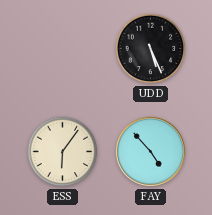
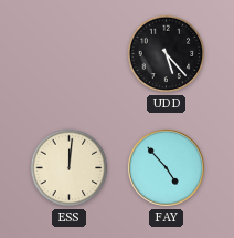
UDD: 5:26 -> 5:23
ESS: 6:06 -> 12:01
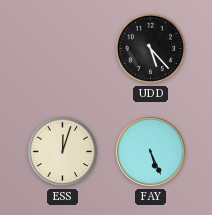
ESS: 12:01 -> 12:03
FAY: 4:53 -> 5:26
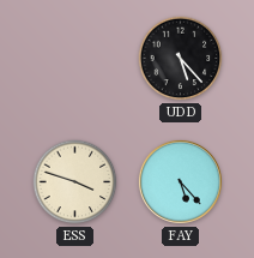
ESS: 12:03 -> 3:48
FAY: 5:26 -> 5:23
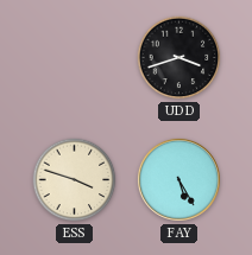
UDD: 5:23 -> 3:42
FAY: 5:23 -> 5:25
